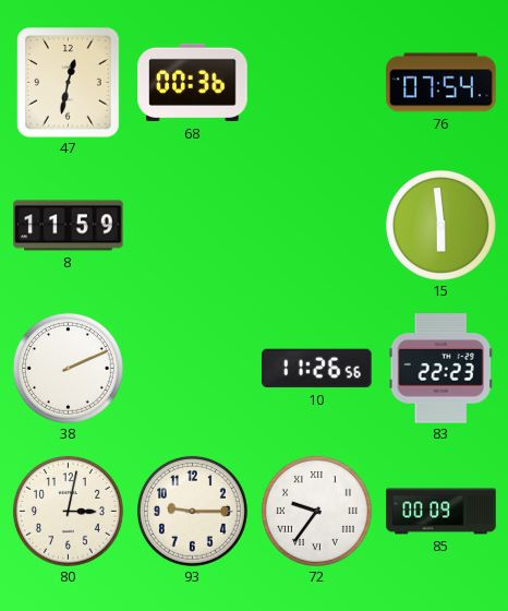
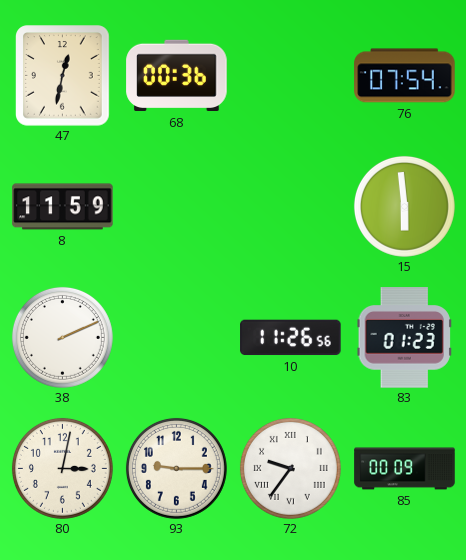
83: 22:23 -> 01:23
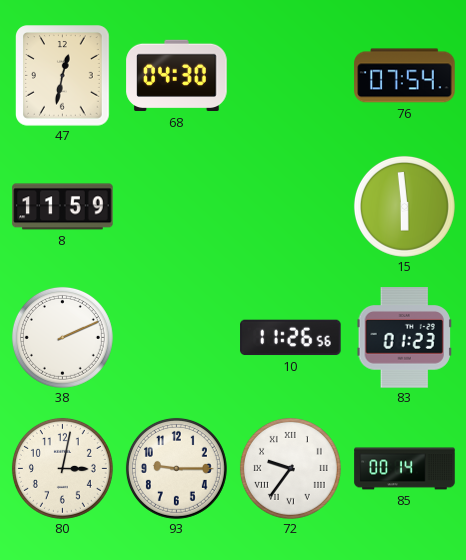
68: 00:36 -> 04:30
85: 00:09 -> 00:14
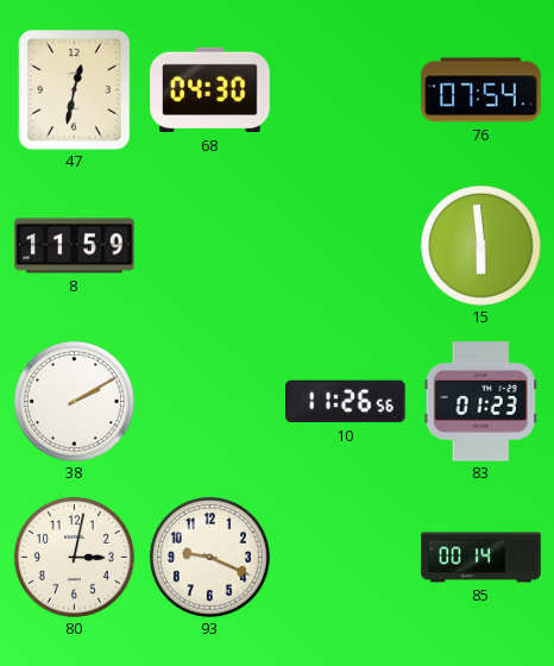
38: 2:11 -> 2:10
93: 9:15 -> 9:19
72: 9:36 -> none
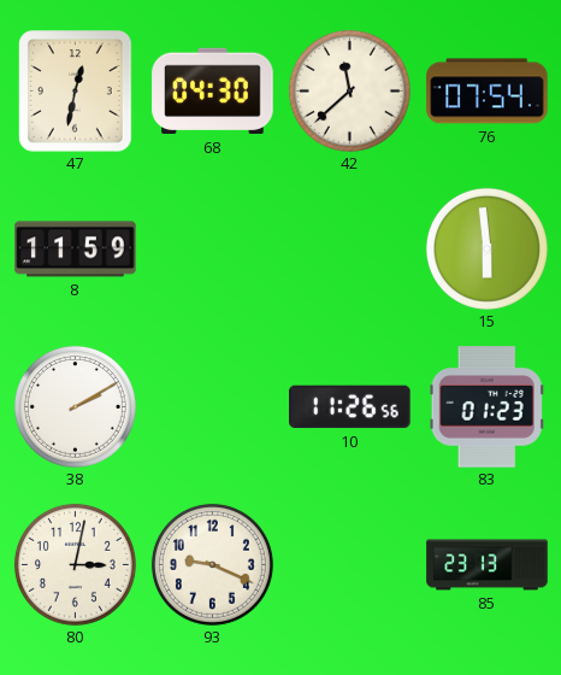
42: none -> 11:38
85: 00:14 -> 23:13
